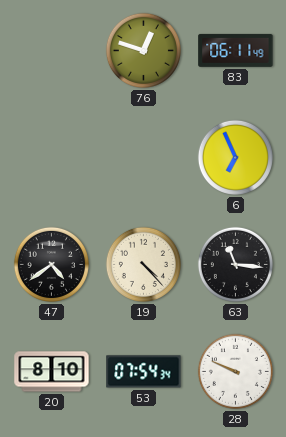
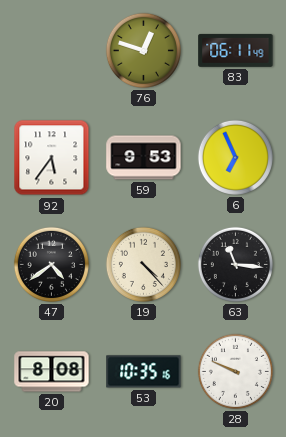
92: none -> 5:36
59: none -> 9:53
20: 8:10 -> 8:08
53: 07:54 -> 10:35
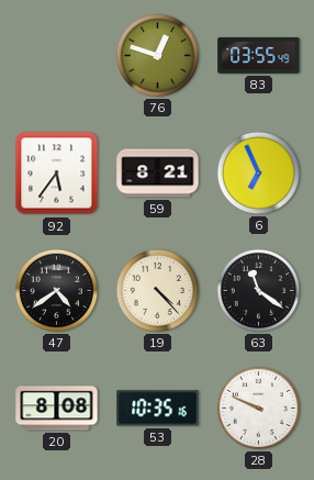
83: 06:11 -> 03:55
59: 9:53 -> 8:21
63: 11:16 -> 11:21
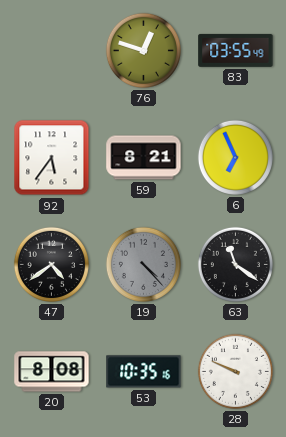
19 dial: cream -> grey
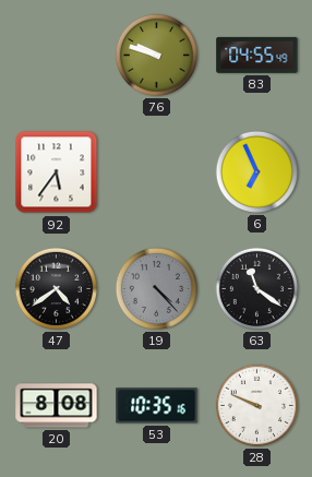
76: 12:48 -> 9:48
83: 03:55 -> 04:55
59: 8:21 -> none
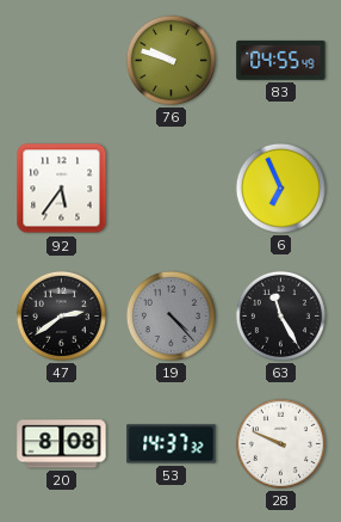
47: 4:39 -> 2:39
63: 11:21 -> 11:25
53: 10:35 -> 14:37
